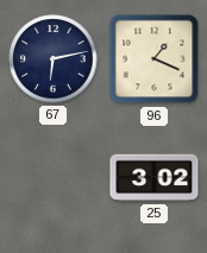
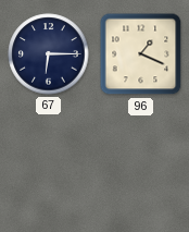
67: 6:13 -> 6:15
25: 3:02 -> none
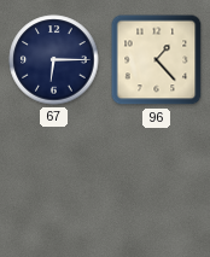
96: 1:19 -> 1:23
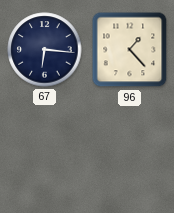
67: 6:15 -> 6:16
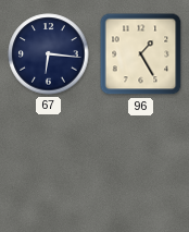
96: 1:23 -> 1:25
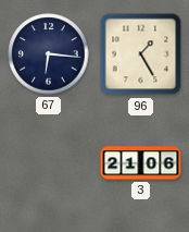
3: none -> 21:06
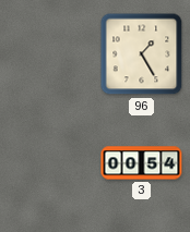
67: 6:16 -> none
3: 21:06 -> 00:54
